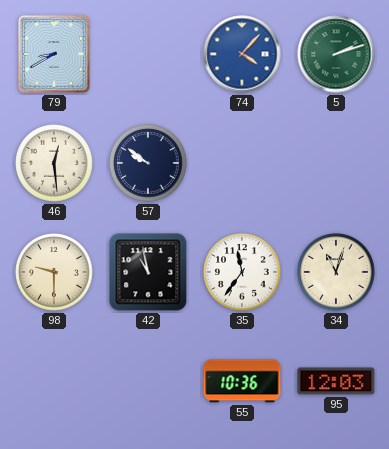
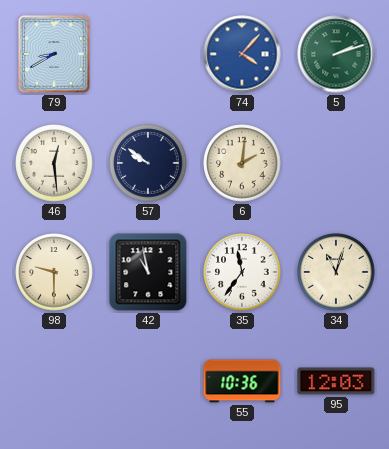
6: none -> 2:01
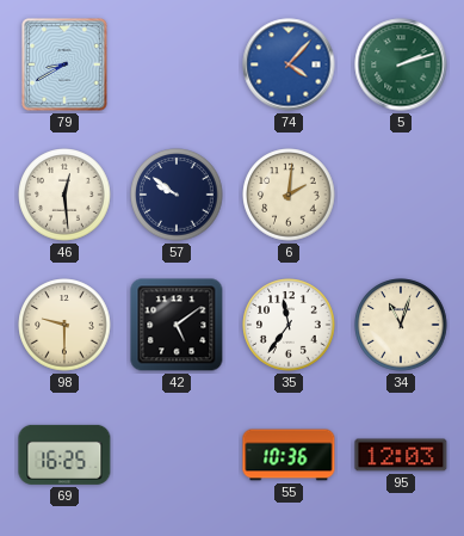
42: 10:58 -> 5:09
69: none -> 16:25
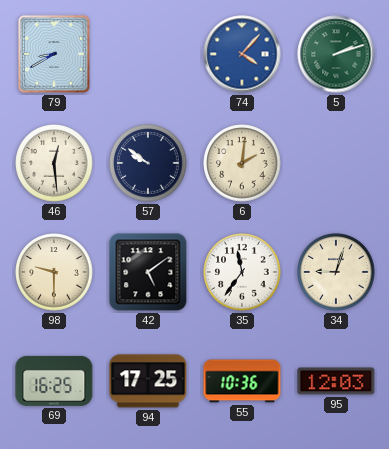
34: 11:03 -> 9:03
94: none -> 17:25
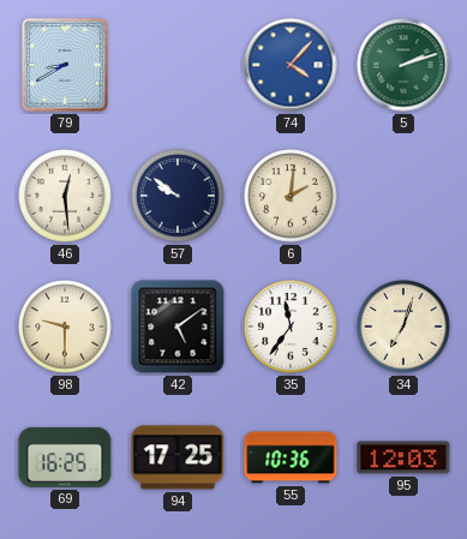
34: 9:03 -> 7:03
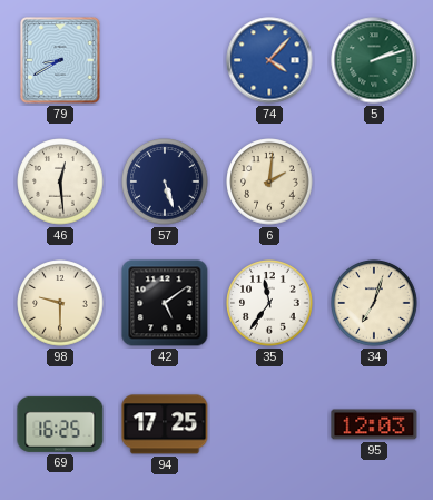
57: 9:51 -> 5:27
55: 10:36 -> none
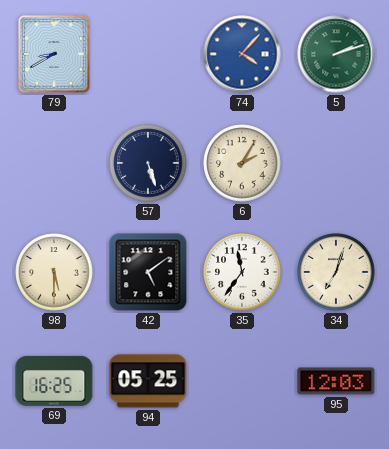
46: 12:29 -> none
6: 2:01 -> 2:05
98: 9:30 -> 5:30
94: 17:25 -> 05:25
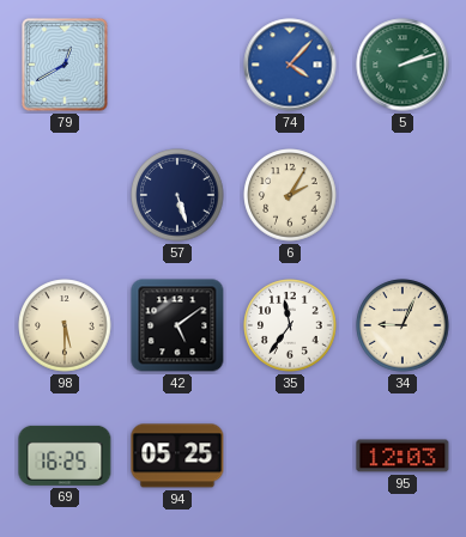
79: 8:40 -> 12:40
34: 7:03 -> 9:04
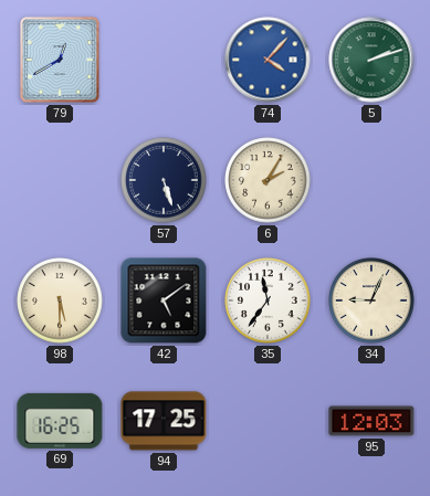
94: 05:25 -> 17:25
